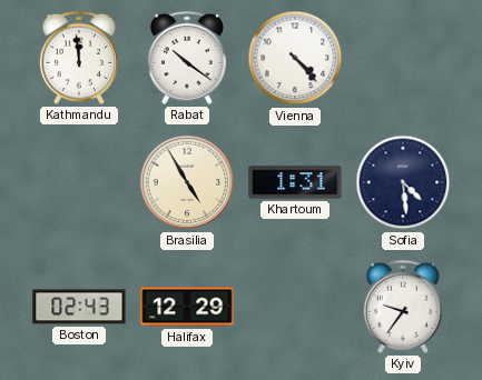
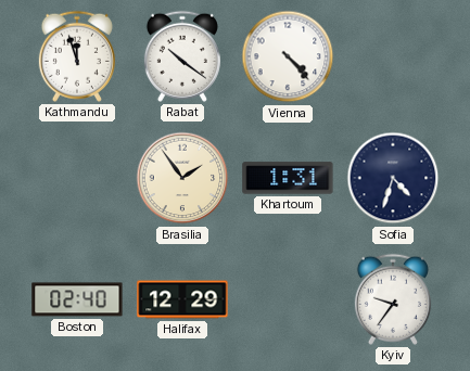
Kathmandu: 11:59 -> 11:57
Brasilia: 4:55 -> 1:54
Sofia: 4:29 -> 4:33
Boston: 02:43 -> 02:40
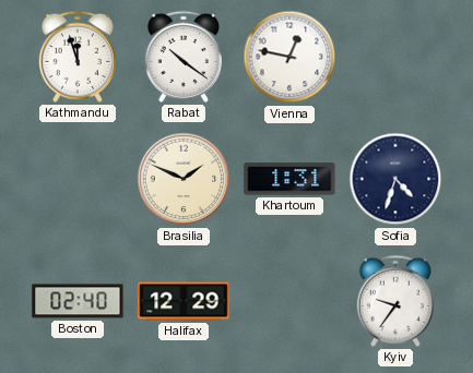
Vienna: 4:23 -> 12:47
Brasilia: 1:54 -> 1:49
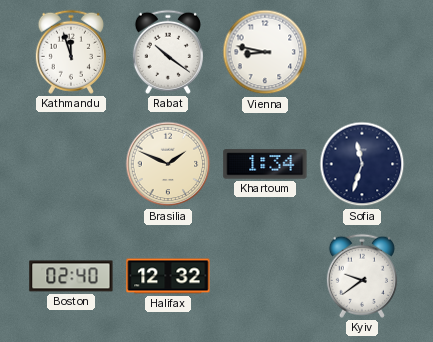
Vienna: 12:47 -> 8:47
Khartoum: 1:31 -> 1:34
Sofia: 4:33 -> 11:33
Halifax: 12:29 -> 12:32
Kyiv: 9:36 -> 9:39
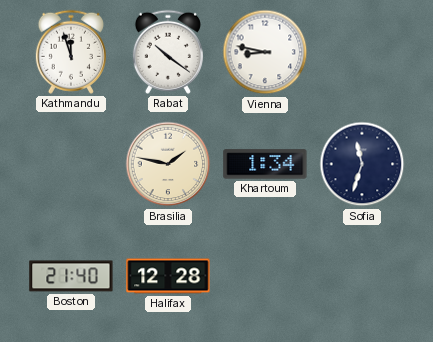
Brasilia: 1:49 -> 1:47
Boston: 02:40 -> 21:40
Halifax: 12:32 -> 12:28
Kyiv: 9:39 -> none
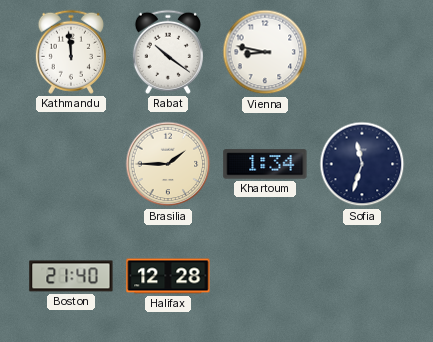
Kathmandu: 11:57 -> 11:59
Brasilia: 1:47 -> 1:45
